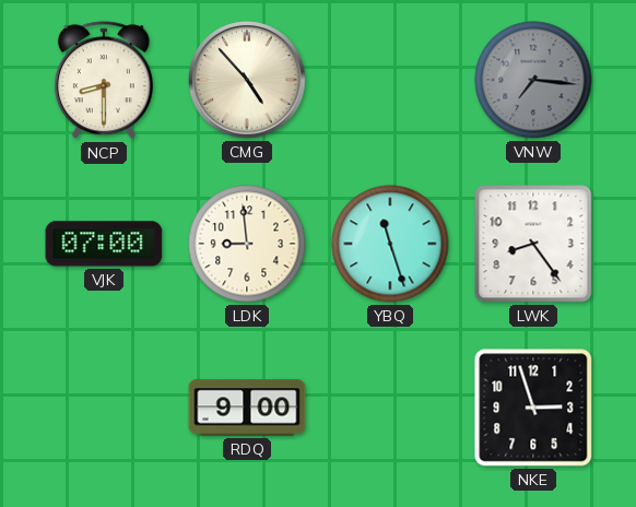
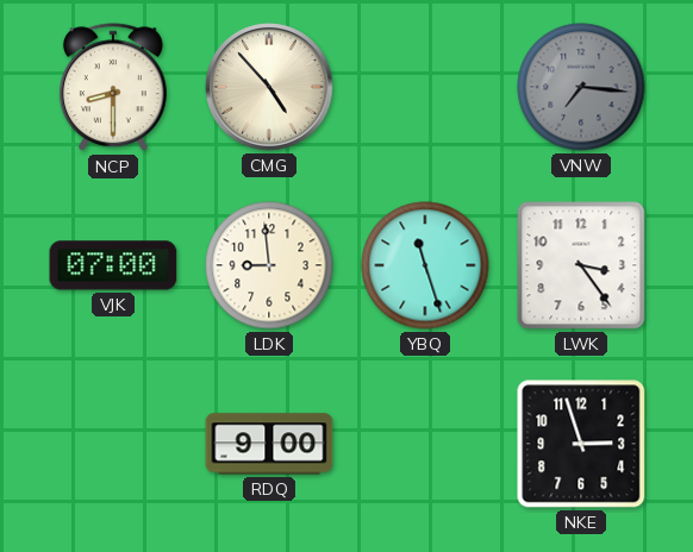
LWK: 8:24 -> 3:24
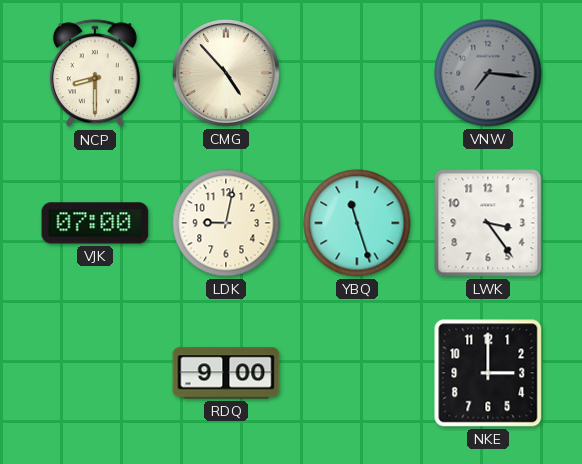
LDK: 8:59 -> 9:02
NKE: 2:57 -> 3:00
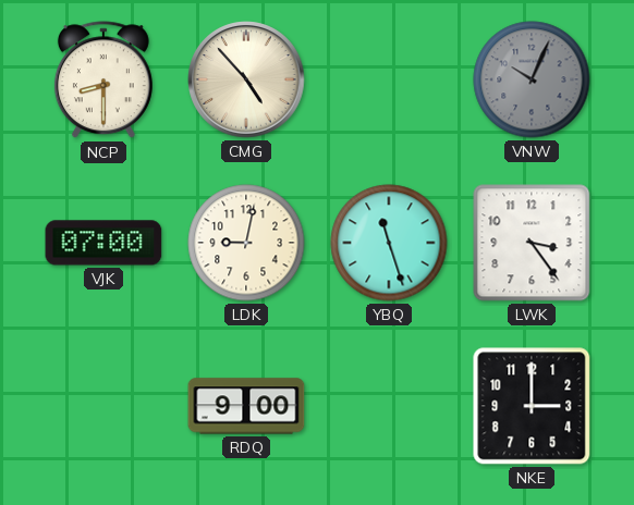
VNW: 7:16 -> 10:04
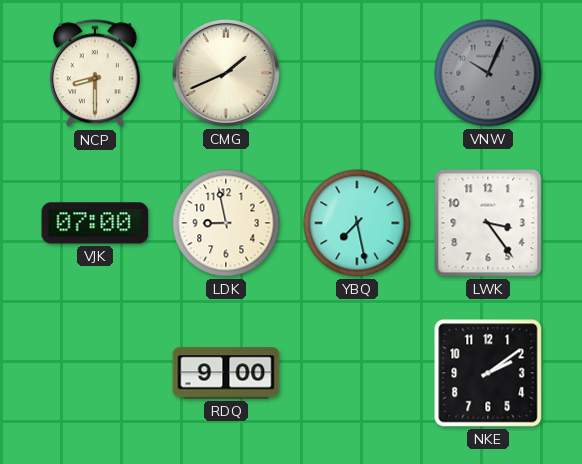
CMG: 4:53 -> 1:41
LDK: 9:02 -> 8:58
YBQ: 11:27 -> 7:28
NKE: 3:00 -> 2:09
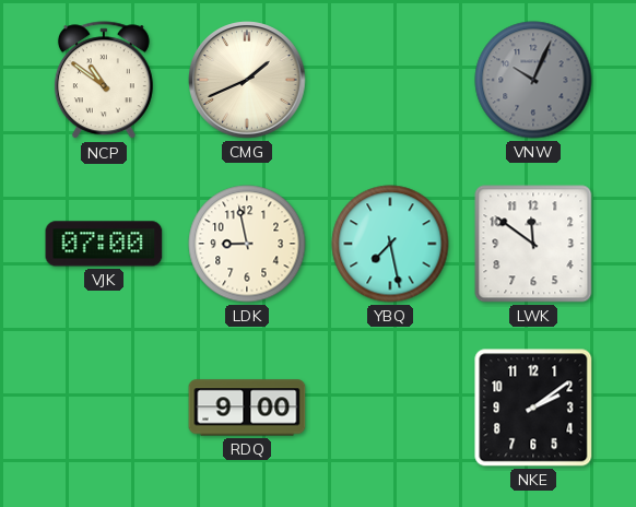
NCP: 8:30 -> 10:51
LWK: 3:24 -> 11:51
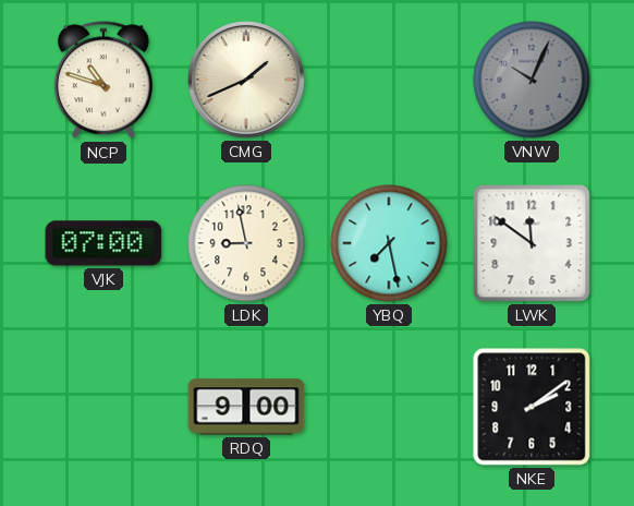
NCP: 10:51 -> 10:48
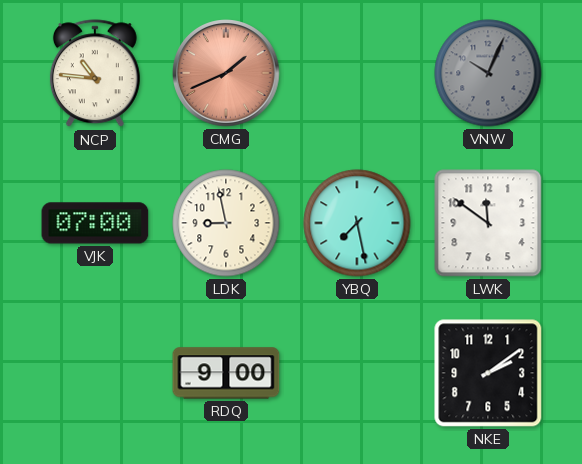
NCP: 10:48 -> 10:46
CMG dial: cream -> salmon
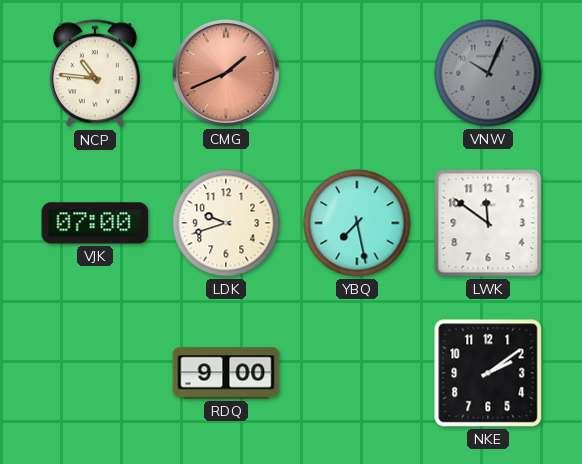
LDK: 8:58 -> 9:42
